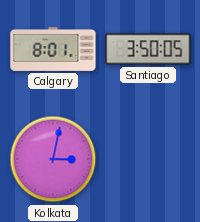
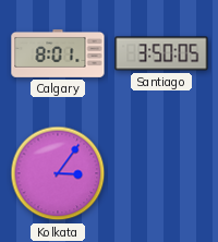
Kolkata: 3:02 -> 3:06
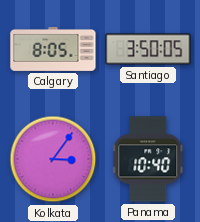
Calgary: 8:01 -> 8:05
Panama: none -> 10:40
